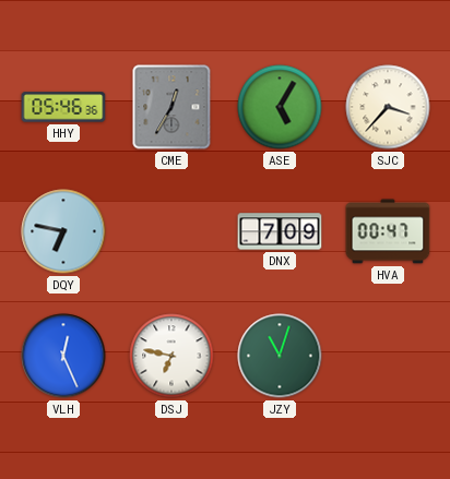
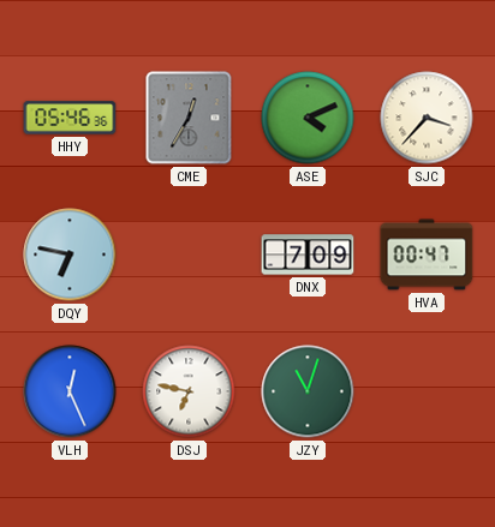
ASE: 5:05 -> 4:11
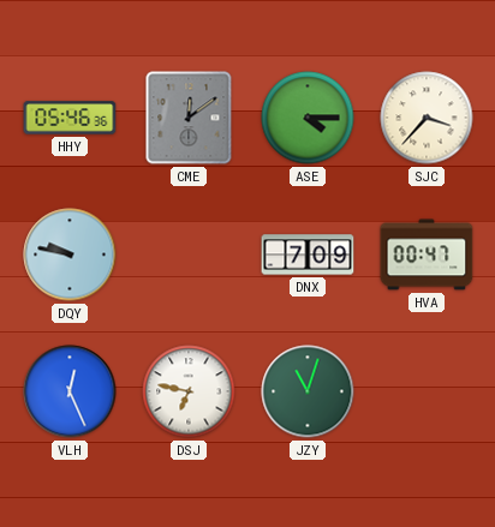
CME: 12:35 -> 12:09
ASE: 4:11 -> 4:15
DQY: 6:47 -> 9:47
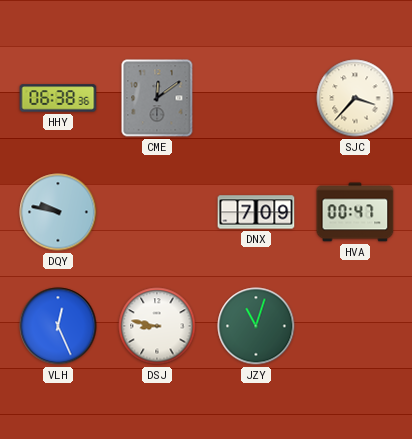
HHY: 05:46 -> 06:38
ASE: 4:15 -> none
DSJ: 6:47 -> 8:47
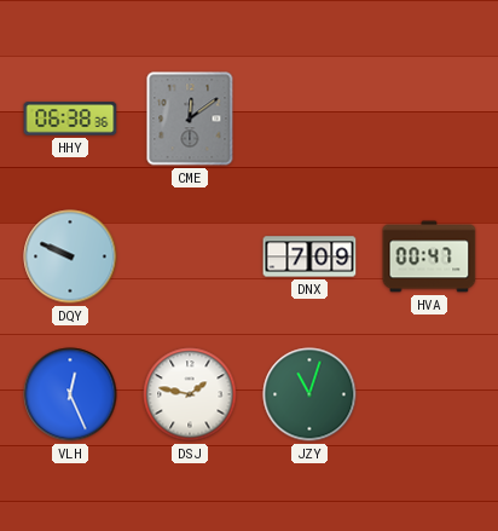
SJC: 3:37 -> none
DQY: 9:47 -> 9:49
DSJ: 8:47 -> 1:47
